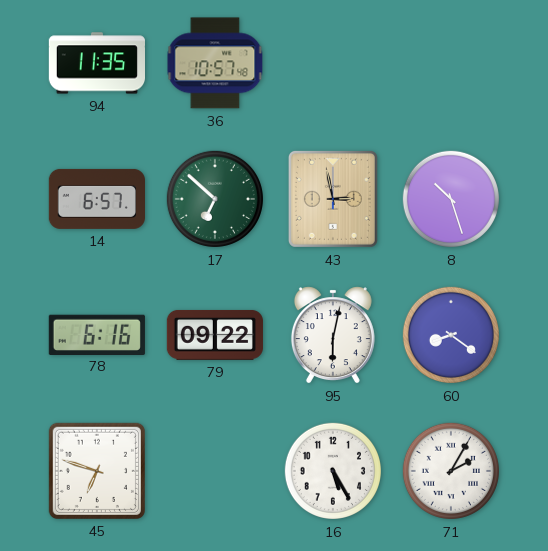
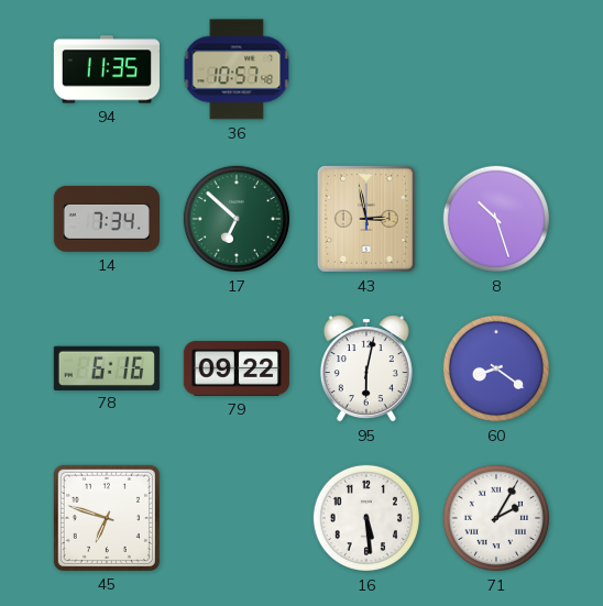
14: 6:57 -> 7:34
16: 5:25 -> 5:29
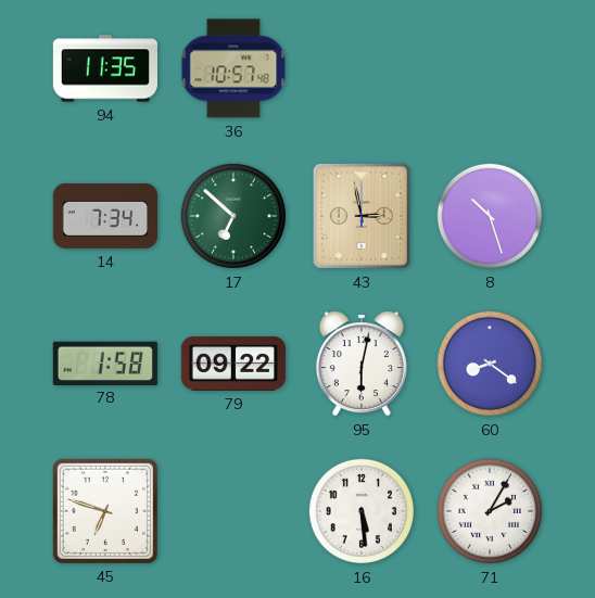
78: 6:16 -> 1:58
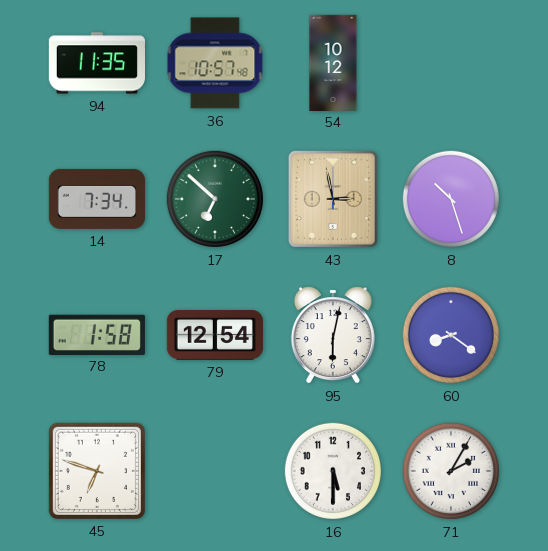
54: none -> 10:12
79: 09:22 -> 12:54
16: 5:29 -> 5:30
